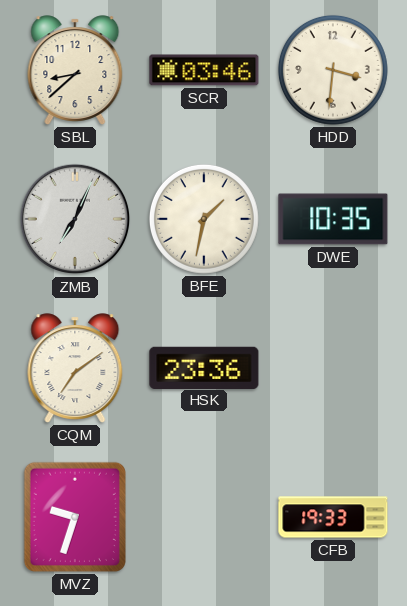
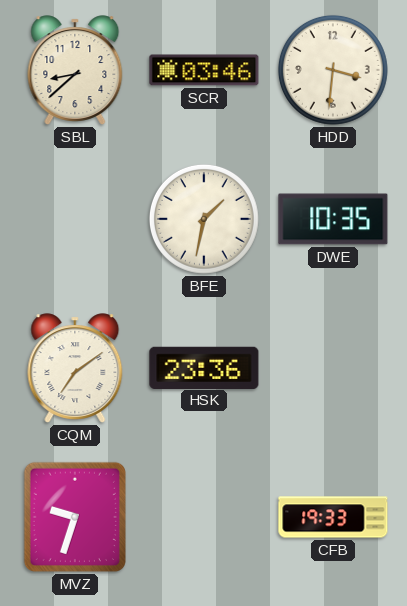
ZMB: 7:04 -> none
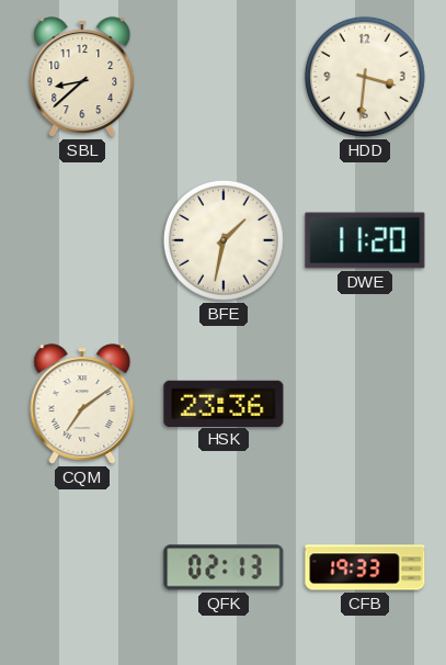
SCR: 03:46 -> none
DWE: 10:35 -> 11:20
MVZ: 9:33 -> none
QFK: none -> 02:13
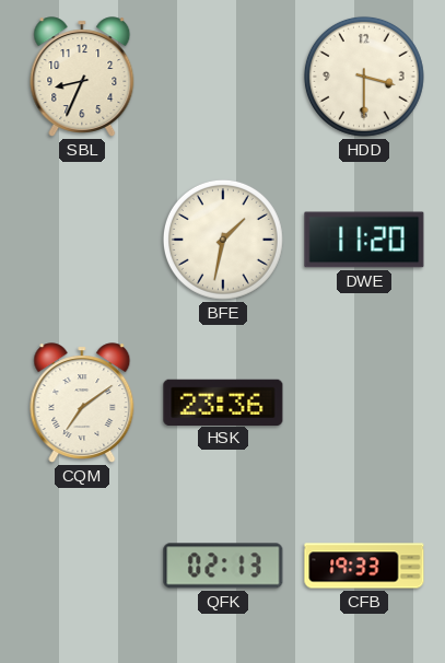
SBL: 8:38 -> 8:34
HDD: 3:31 -> 3:30
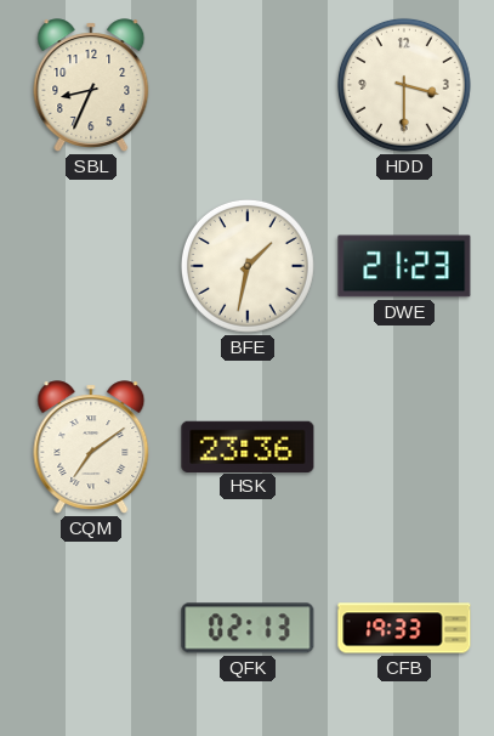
DWE: 11:20 -> 21:23
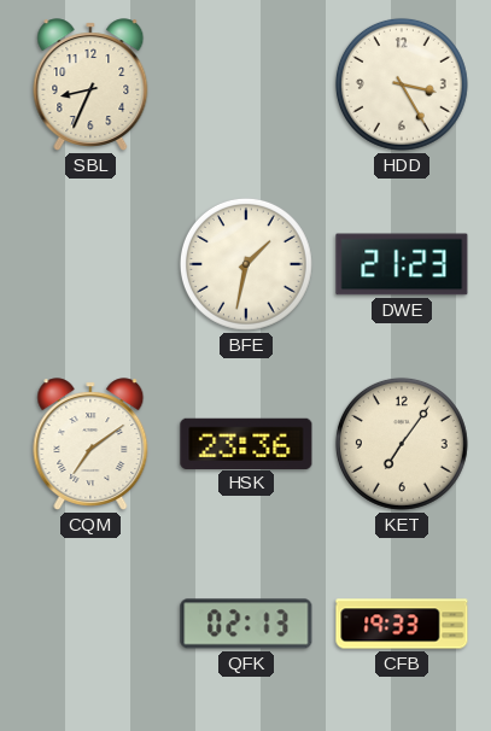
HDD: 3:30 -> 3:25
KET: none -> 7:06
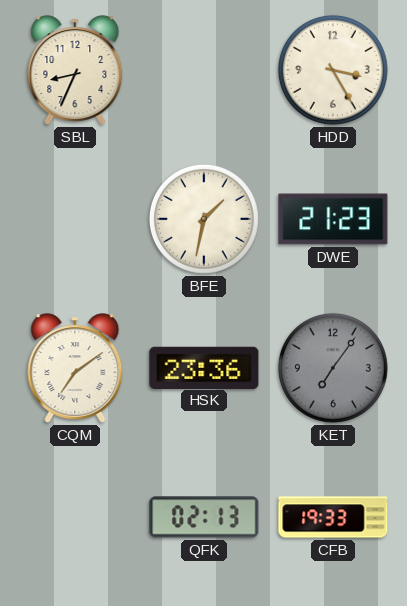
KET dial: cream -> grey
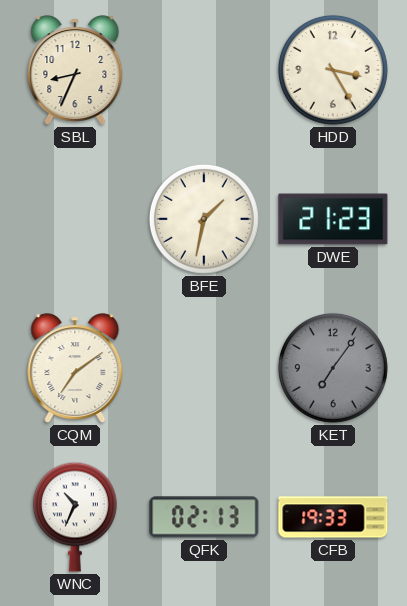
HSK: 23:36 -> none
WNC: none -> 10:34
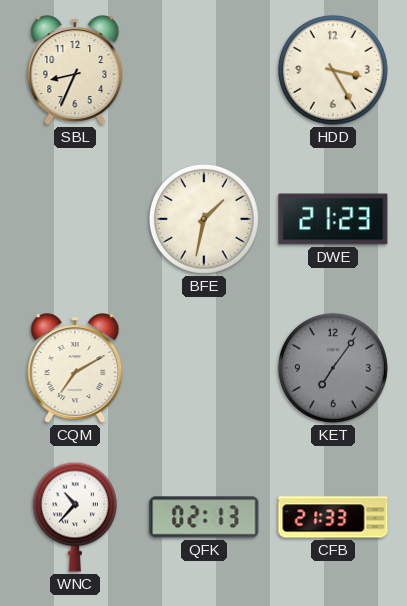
CQM: 7:09 -> 7:10
WNC: 10:34 -> 10:37
CFB: 19:33 -> 21:33
